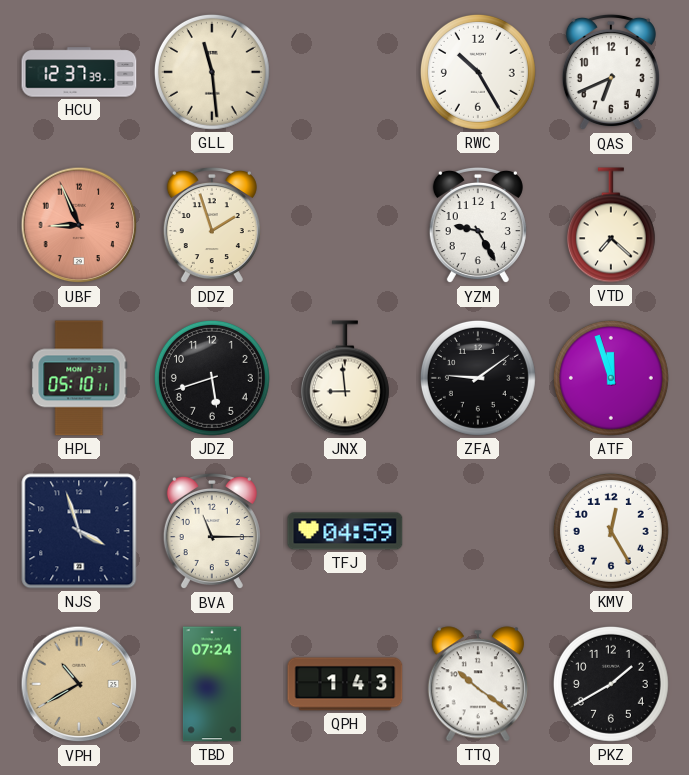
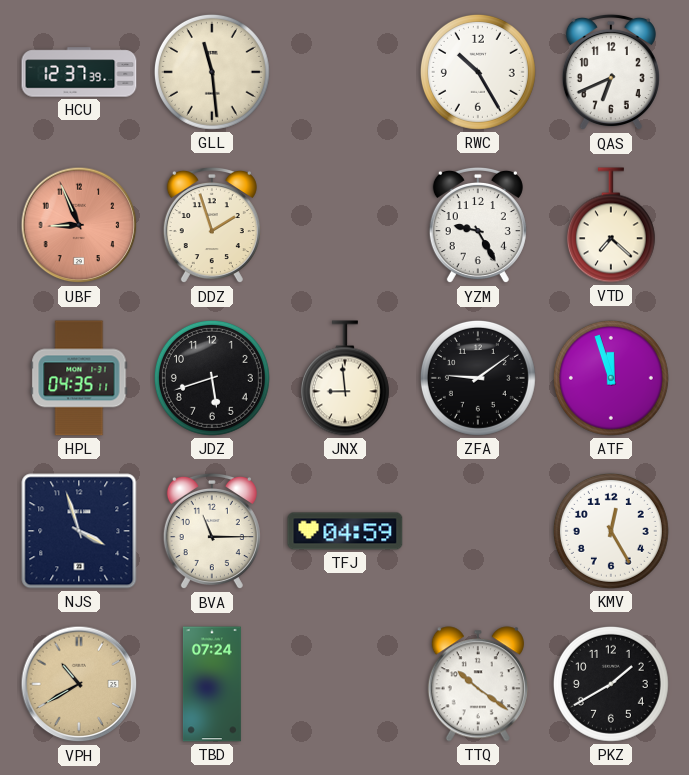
HPL: 05:10 -> 04:35
QPH: 1:43 -> none
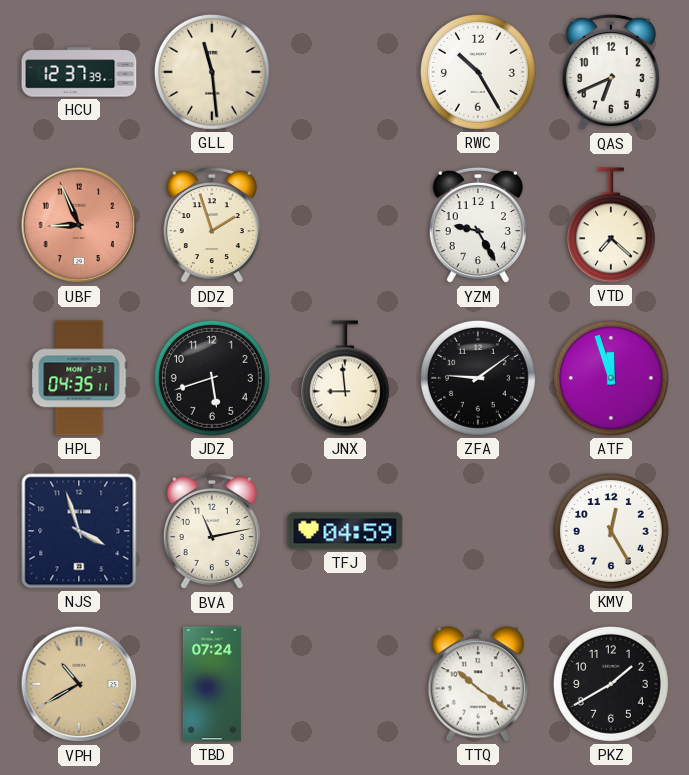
BVA: 11:15 -> 11:13
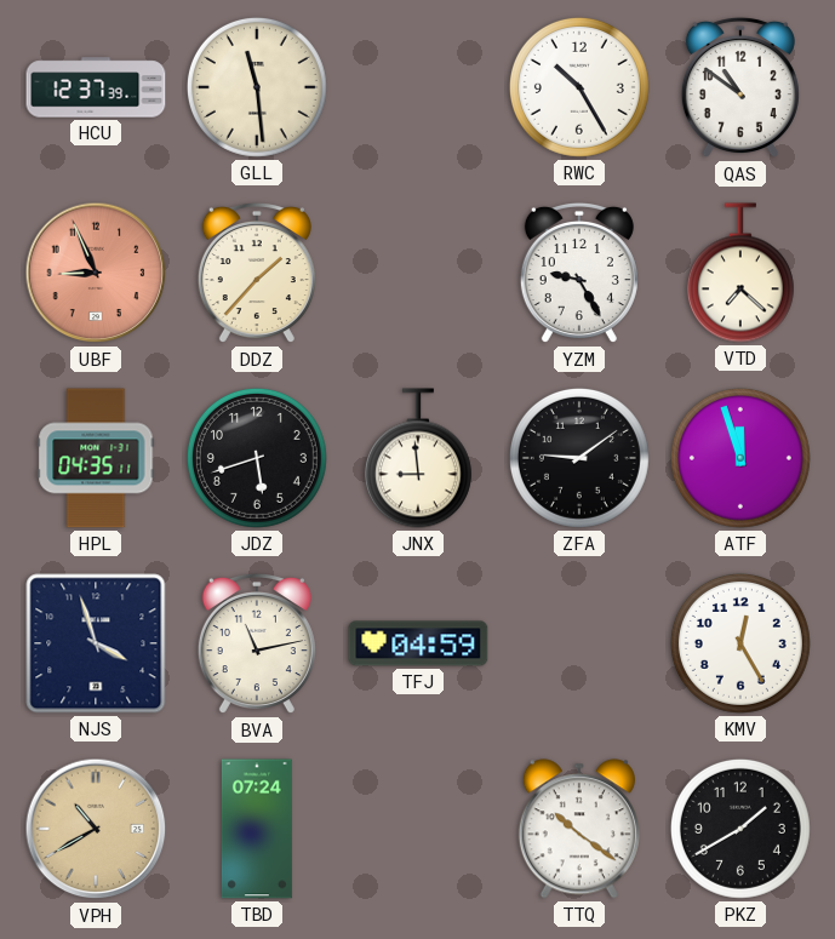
QAS: 6:41 -> 10:51
DDZ: 1:57 -> 1:37
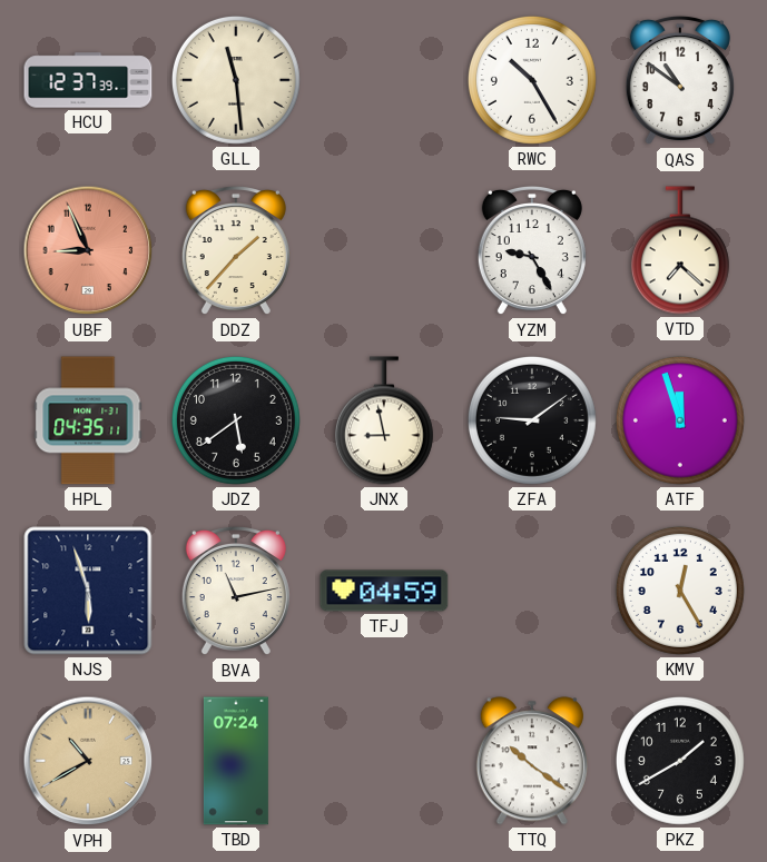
JDZ: 5:42 -> 5:39
JNX: 8:59 -> 8:58
NJS: 3:57 -> 5:57
